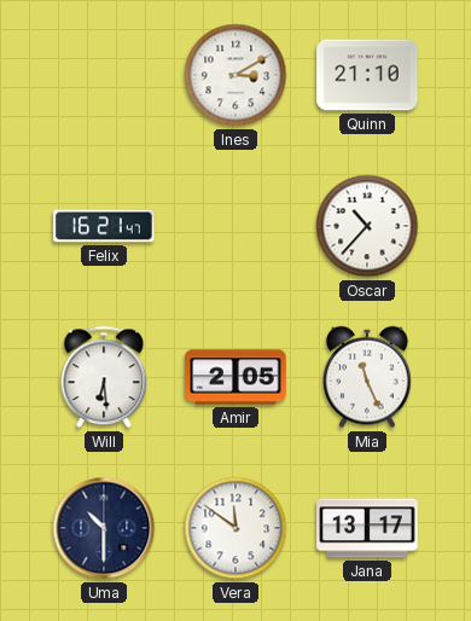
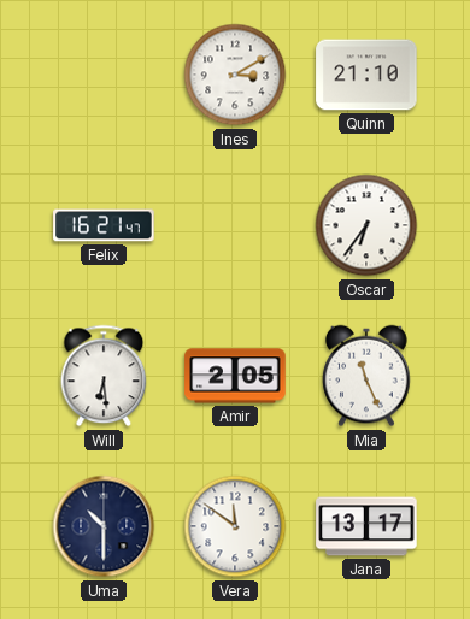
Oscar: 10:37 -> 6:36
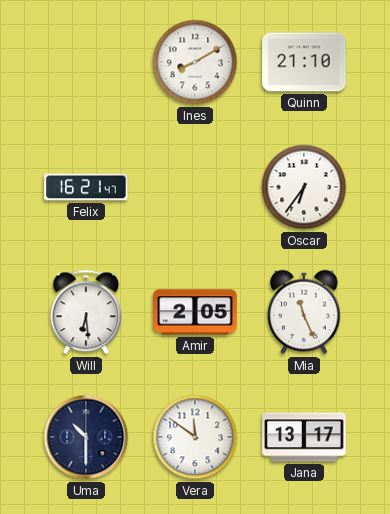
Ines: 3:10 -> 8:10
